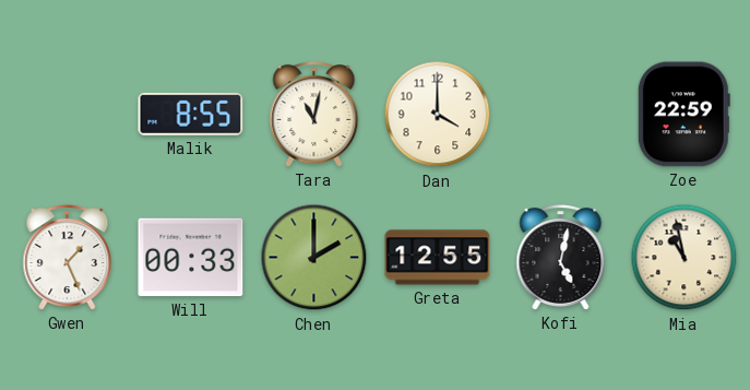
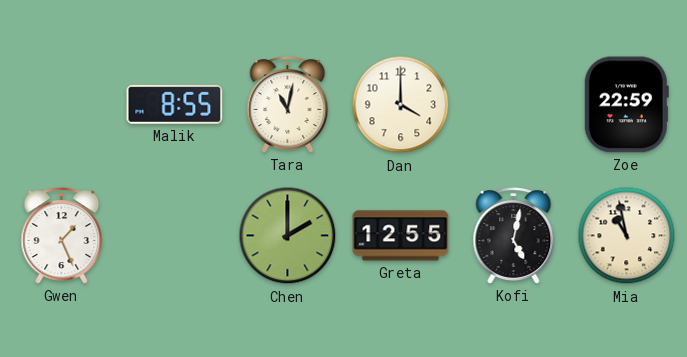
Will: 00:33 -> none
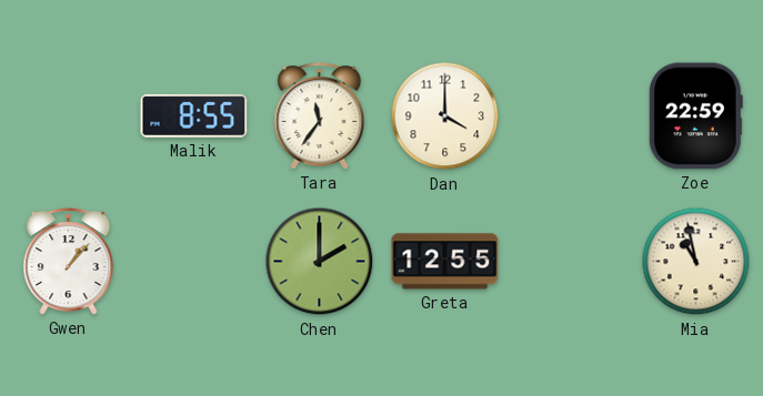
Tara: 11:02 -> 11:36
Gwen: 1:26 -> 1:07
Kofi: 5:02 -> none
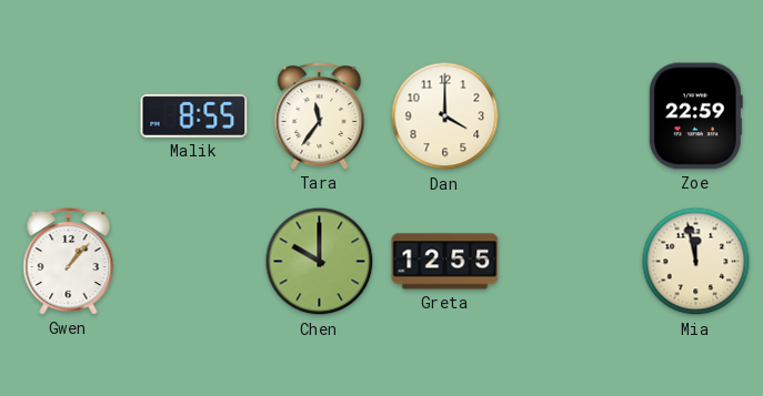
Chen: 2:00 -> 10:00
Mia: 10:58 -> 11:58
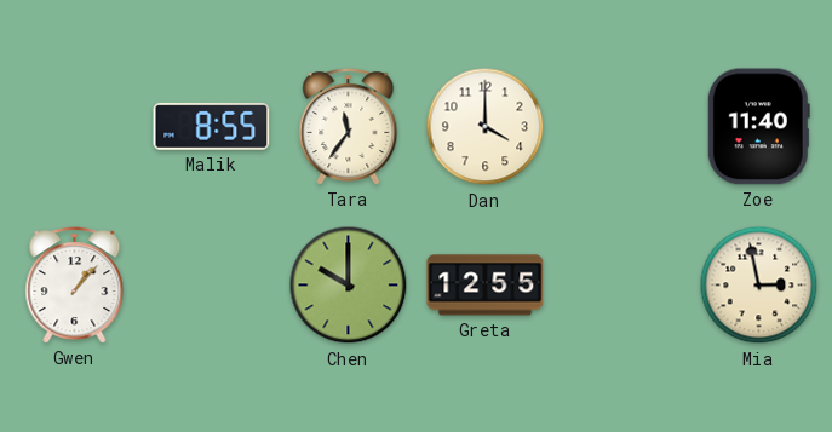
Zoe: 22:59 -> 11:40
Mia: 11:58 -> 2:58
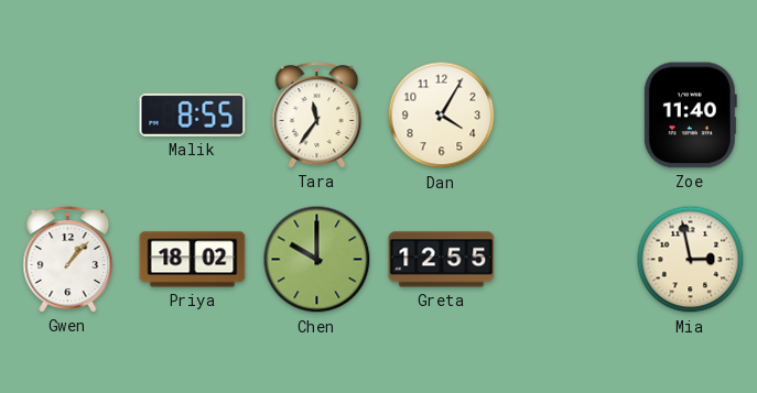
Dan: 4:00 -> 4:05
Priya: none -> 18:02
